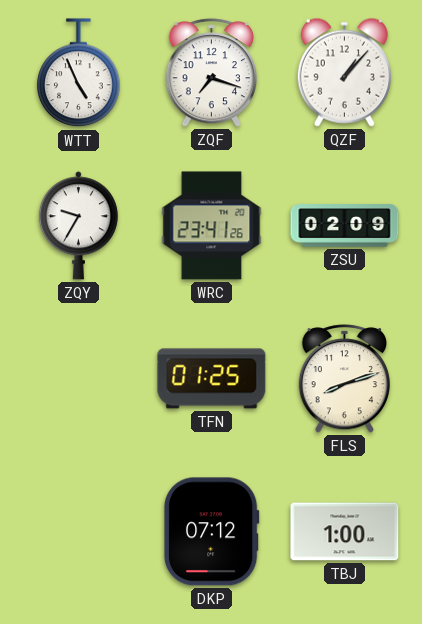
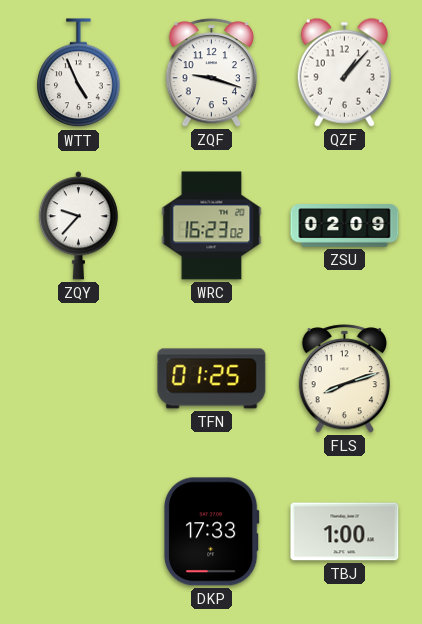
ZQF: 7:18 -> 9:18
ZQY: 9:35 -> 9:37
WRC: 23:41 -> 16:23
DKP: 07:12 -> 17:33
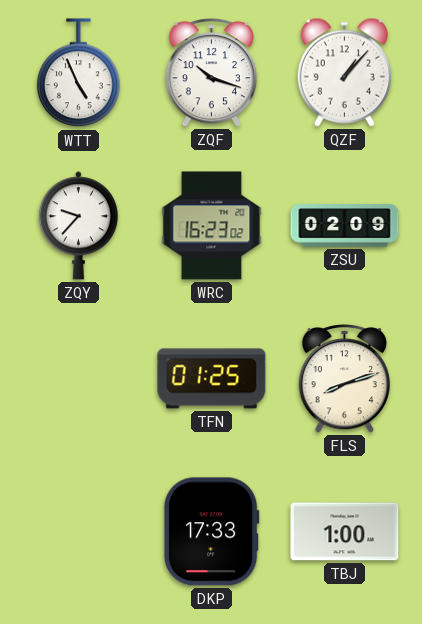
ZQF: 9:18 -> 10:18
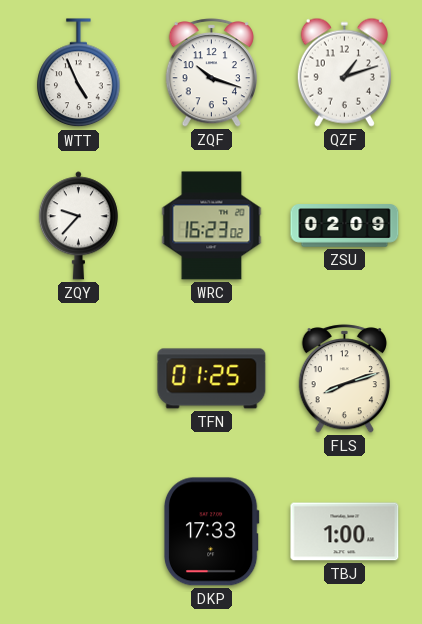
QZF: 1:07 -> 1:12
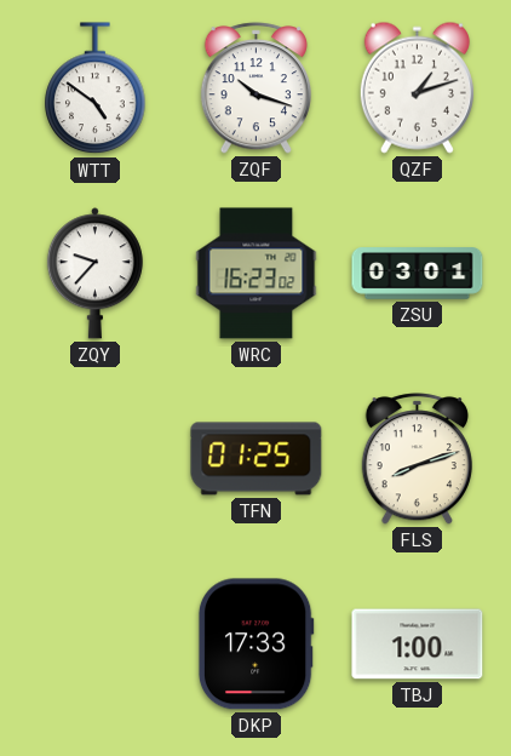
WTT: 4:56 -> 4:51
ZSU: 02:09 -> 03:01
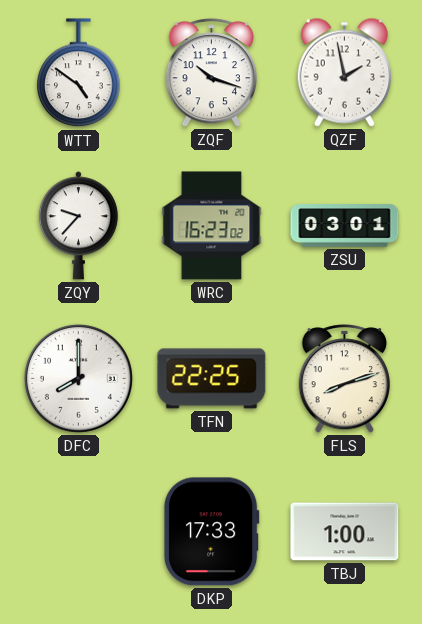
QZF: 1:12 -> 1:58
DFC: none -> 8:00
TFN: 01:25 -> 22:25
